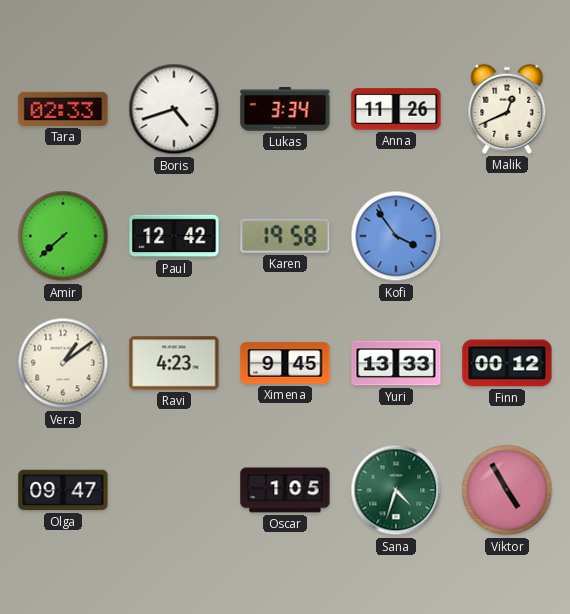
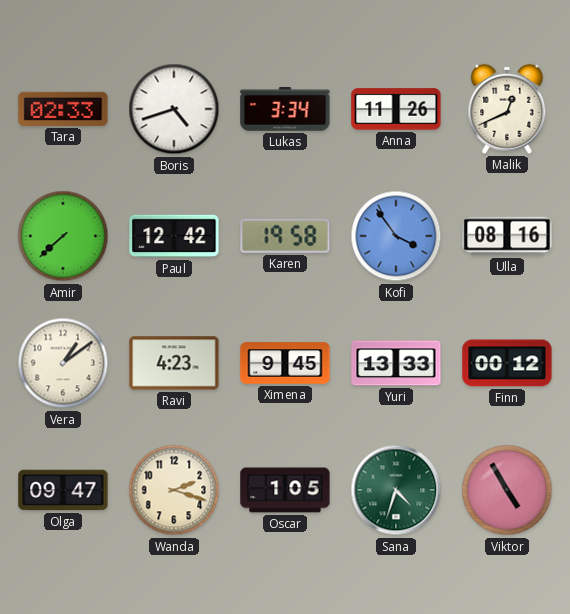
Ulla: none -> 08:16
Wanda: none -> 2:18
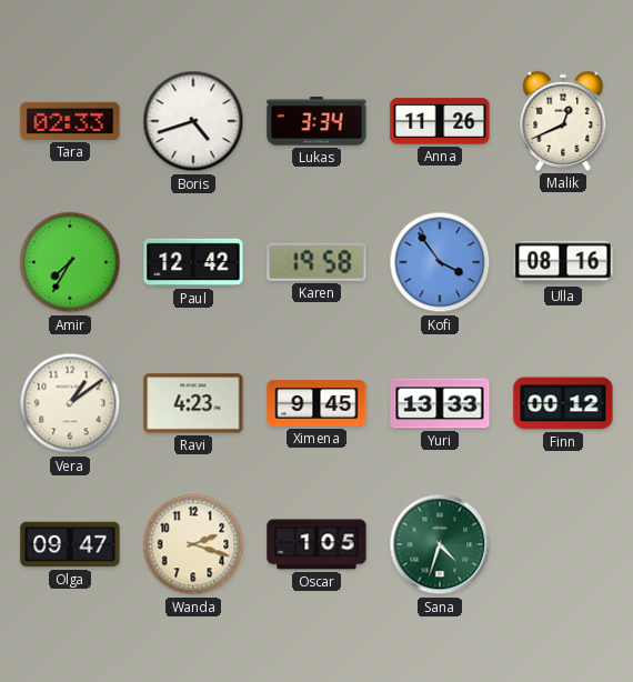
Amir: 7:38 -> 7:35
Viktor: 4:55 -> none
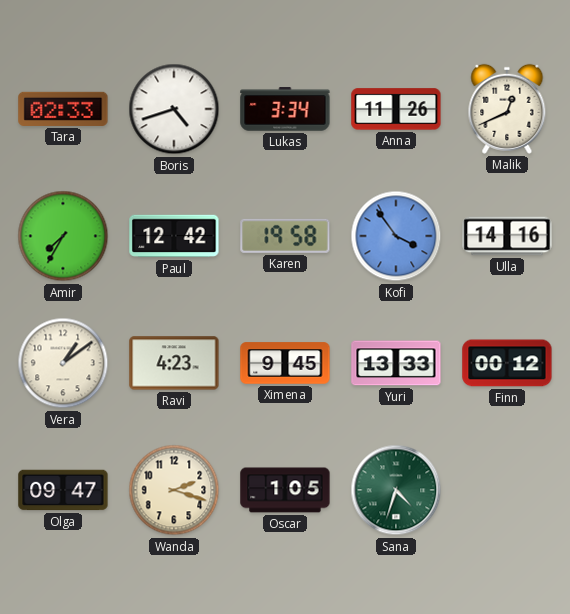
Ulla: 08:16 -> 14:16
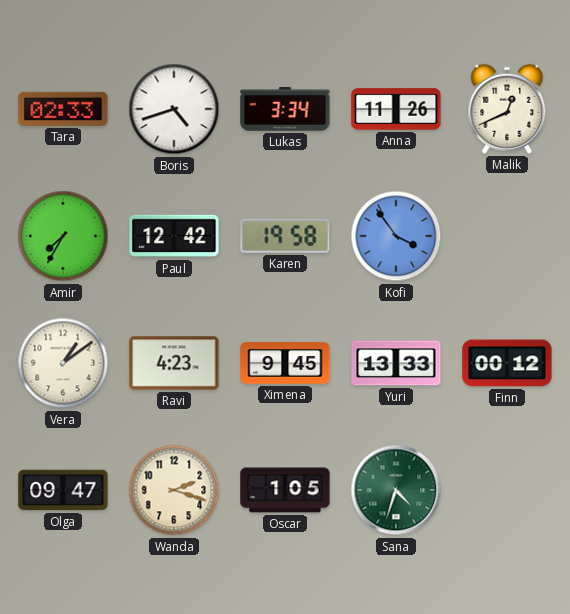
Ulla: 14:16 -> none
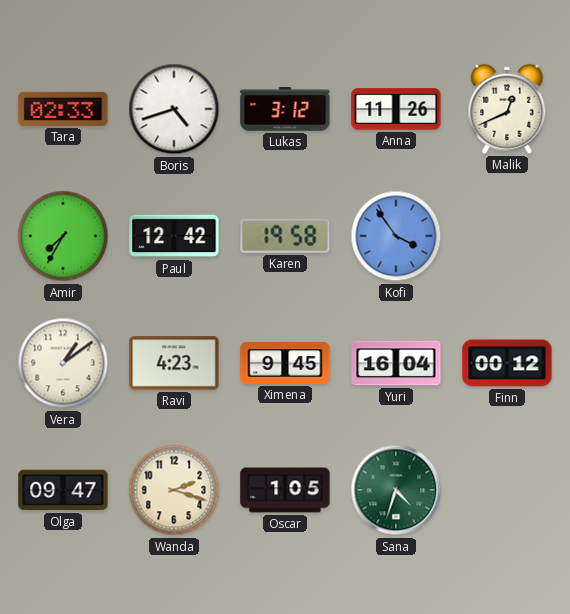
Lukas: 3:34 -> 3:12
Yuri: 13:33 -> 16:04
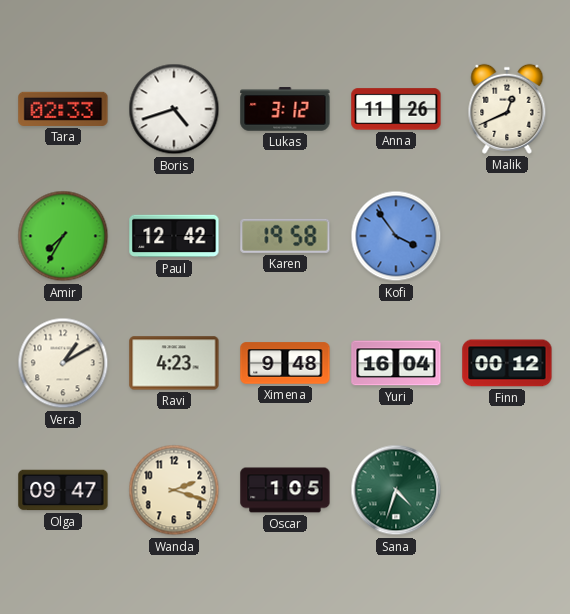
Vera: 1:09 -> 1:10
Ximena: 9:45 -> 9:48
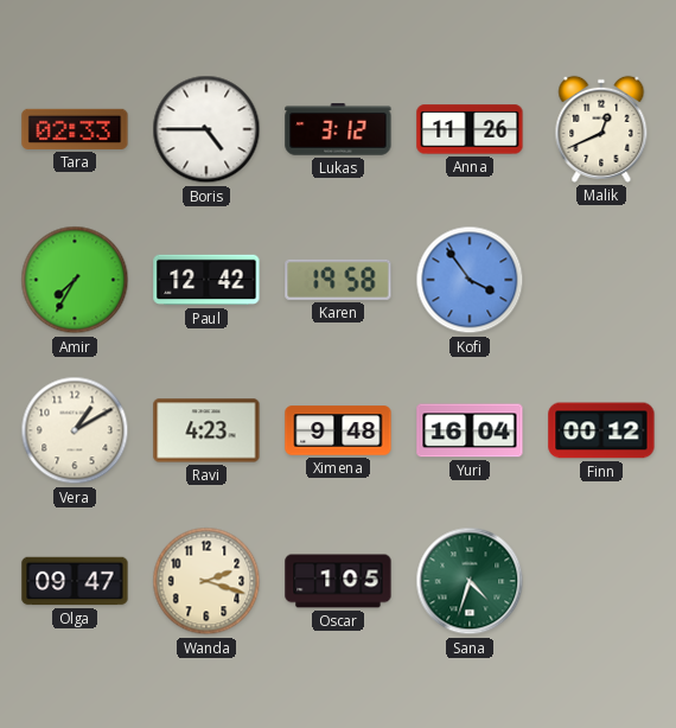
Boris: 4:42 -> 4:45
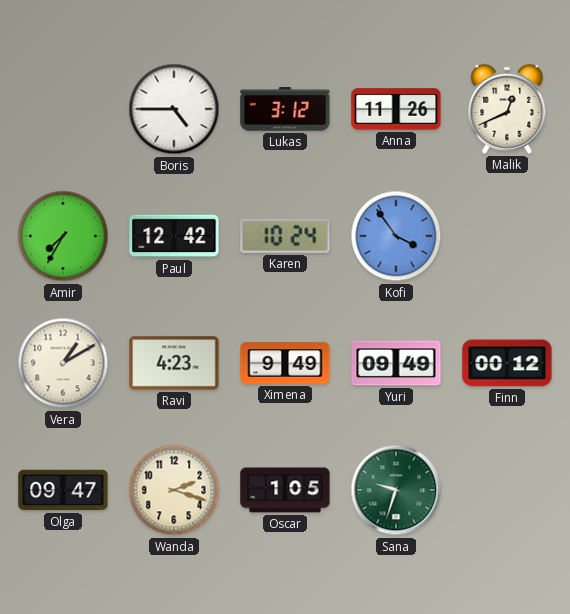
Tara: 02:33 -> none
Karen: 19:58 -> 10:24
Ximena: 9:48 -> 9:49
Yuri: 16:04 -> 09:49
Sana: 4:33 -> 9:33
